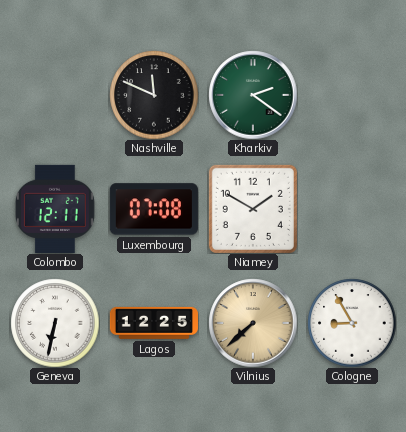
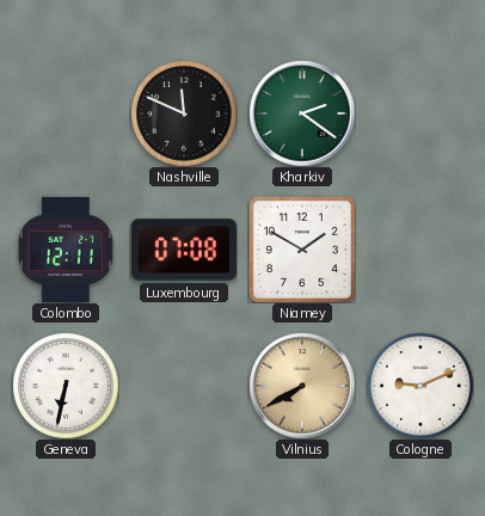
Lagos: 12:25 -> none
Vilnius: 7:38 -> 7:40
Cologne: 8:55 -> 9:11
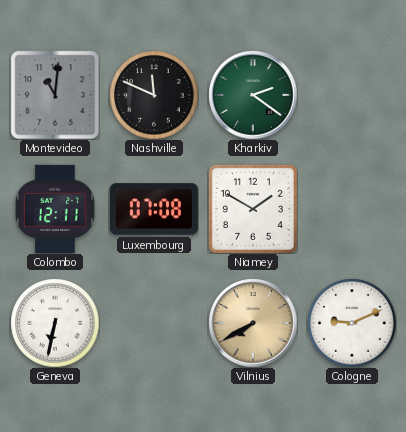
Montevideo: none -> 11:01
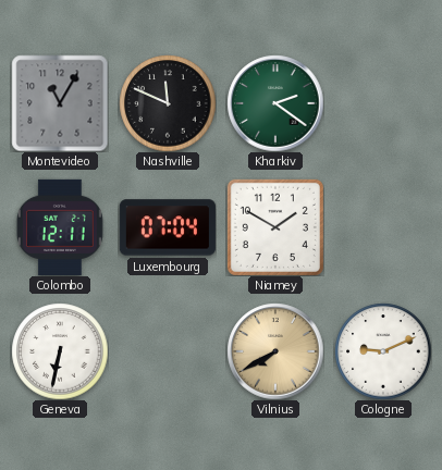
Montevideo: 11:01 -> 11:05
Luxembourg: 07:08 -> 07:04
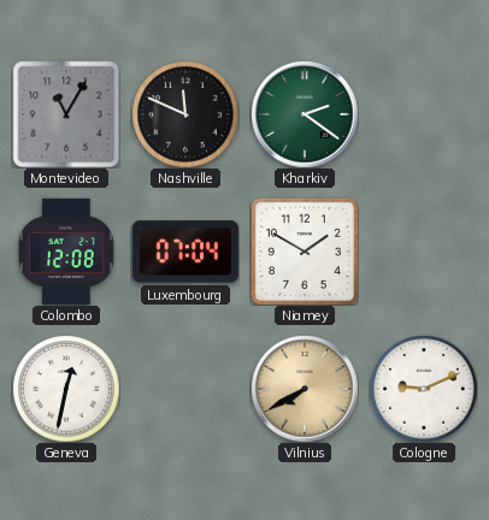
Colombo: 12:11 -> 12:08
Geneva: 6:32 -> 12:32
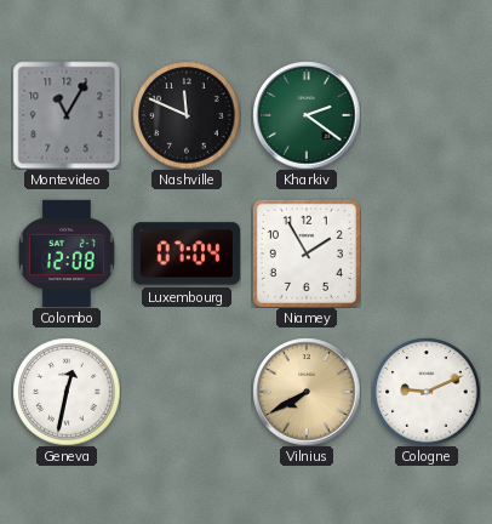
Niamey: 1:50 -> 1:55
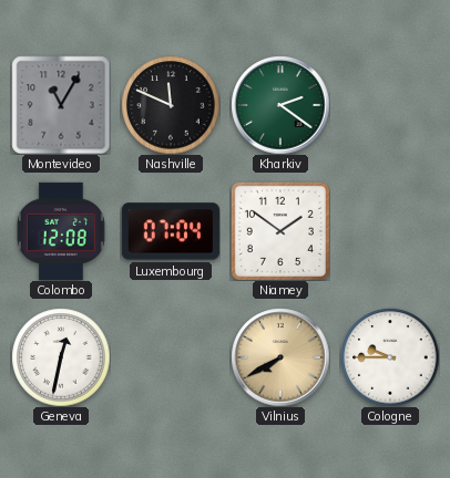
Niamey: 1:55 -> 1:51
Cologne: 9:11 -> 9:45
